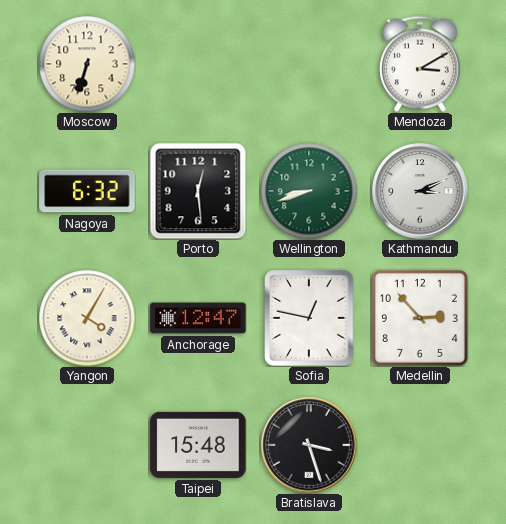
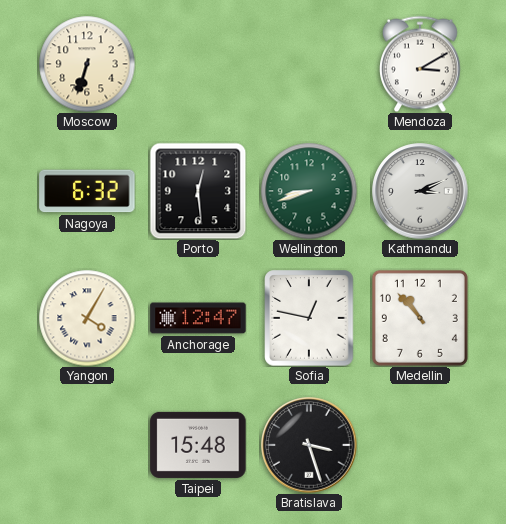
Medellin: 2:53 -> 10:53
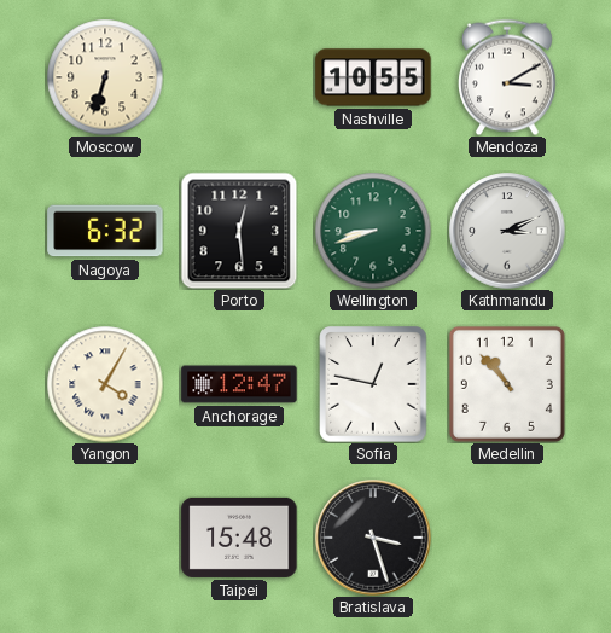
Nashville: none -> 10:55
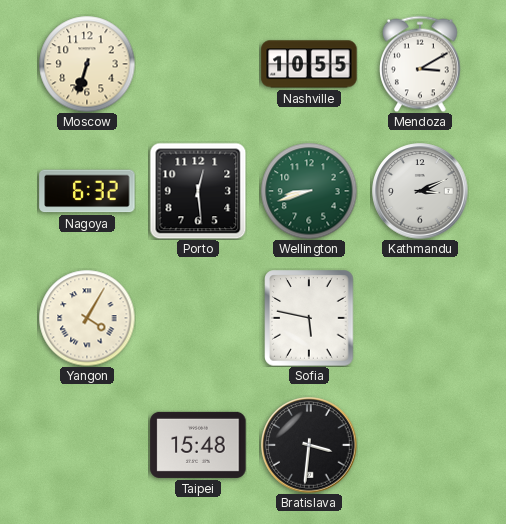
Anchorage: 12:47 -> none
Sofia: 12:47 -> 5:47
Medellin: 10:53 -> none
Bratislava: 3:27 -> 3:31
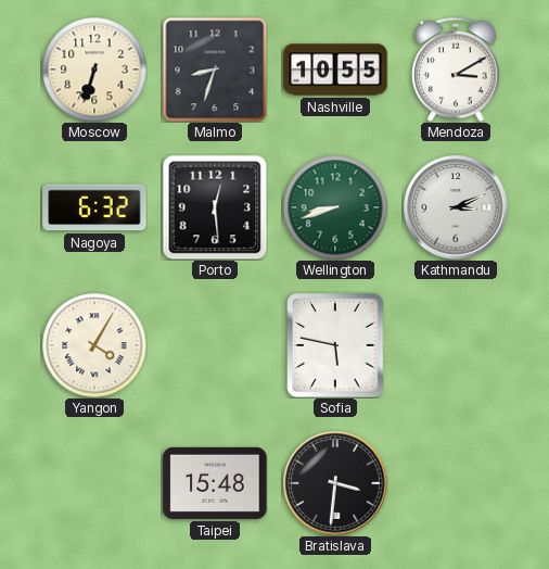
Malmo: none -> 8:33
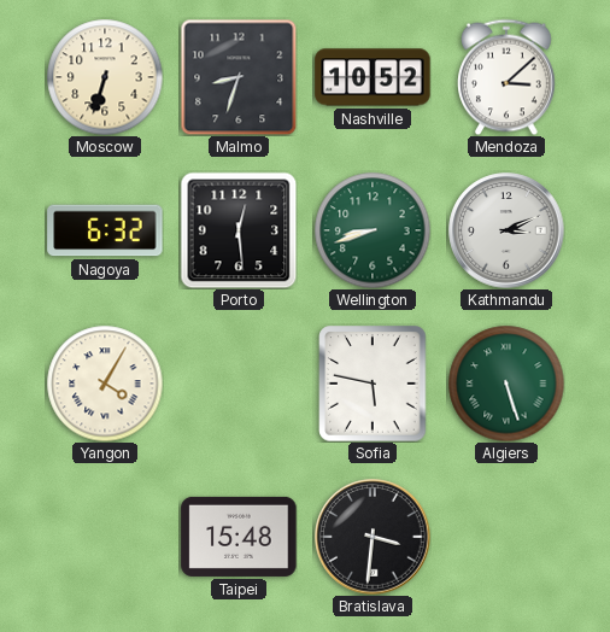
Nashville: 10:55 -> 10:52
Mendoza: 3:10 -> 3:08
Algiers: none -> 5:27
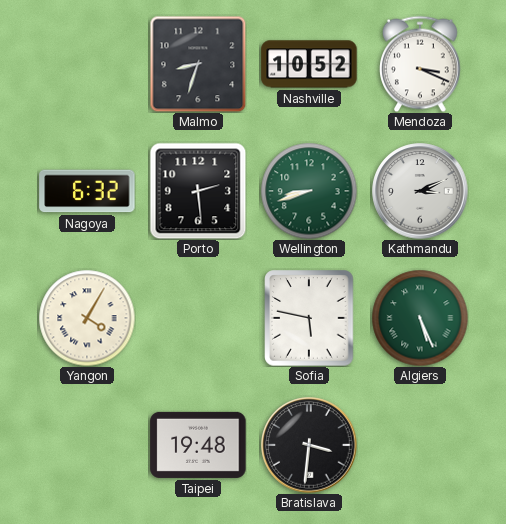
Moscow: 6:33 -> none
Mendoza: 3:08 -> 3:19
Porto: 12:29 -> 2:29
Algiers: 5:27 -> 5:26
Taipei: 15:48 -> 19:48
